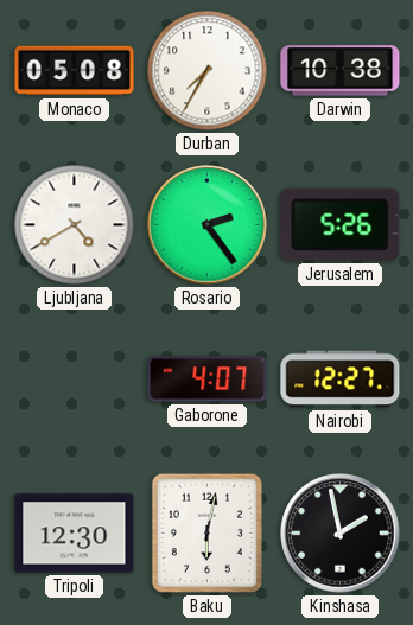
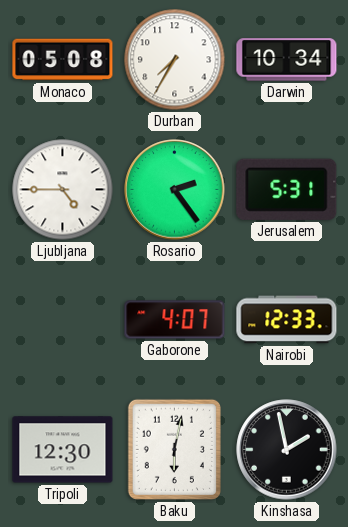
Darwin: 10:38 -> 10:34
Ljubljana: 4:40 -> 4:45
Jerusalem: 5:26 -> 5:31
Nairobi: 12:27 -> 12:33
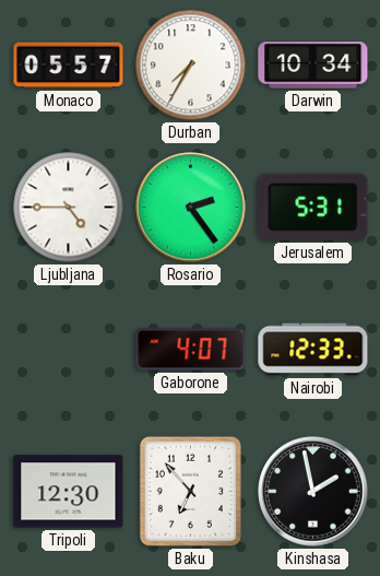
Monaco: 05:08 -> 05:57
Baku: 6:02 -> 6:53
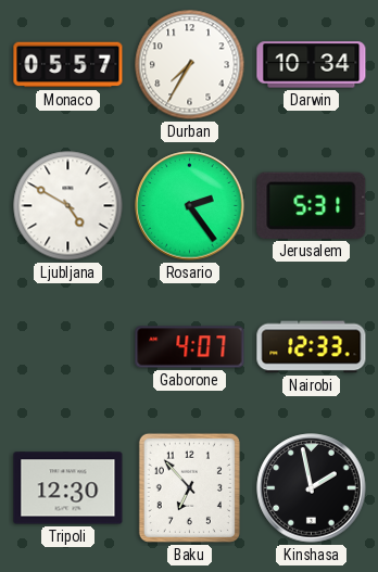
Ljubljana: 4:45 -> 4:50
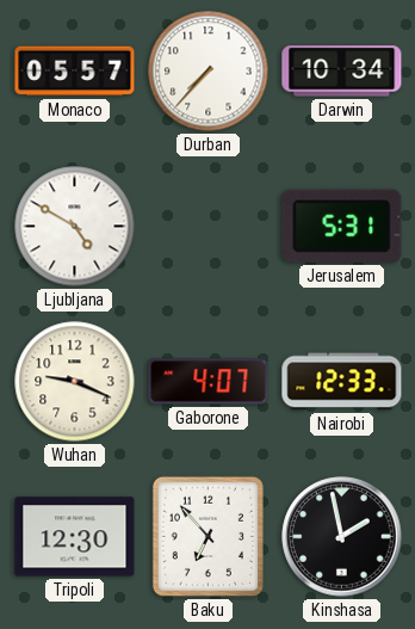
Durban: 7:35 -> 7:37
Rosario: 2:24 -> none
Wuhan: none -> 9:19
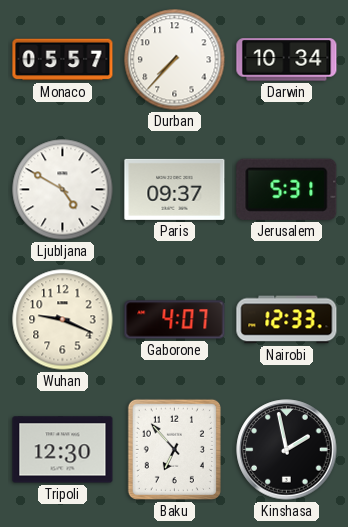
Paris: none -> 09:37
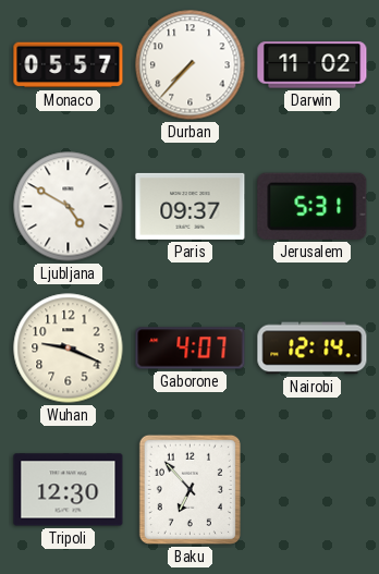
Darwin: 10:34 -> 11:02
Nairobi: 12:33 -> 12:14
Kinshasa: 1:58 -> none
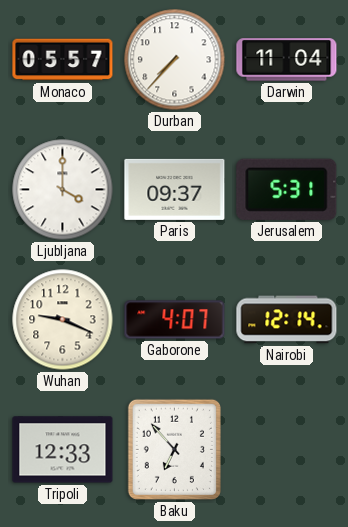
Darwin: 11:02 -> 11:04
Ljubljana: 4:50 -> 4:00
Tripoli: 12:30 -> 12:33
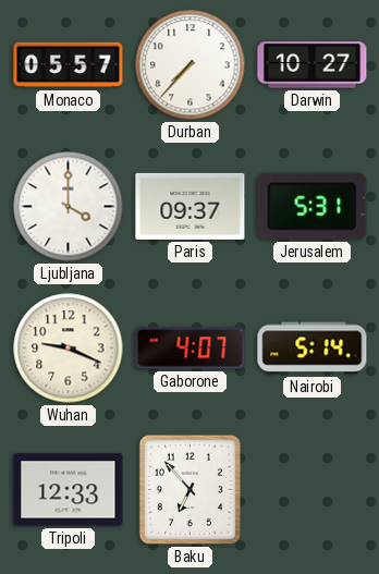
Darwin: 11:04 -> 10:27
Nairobi: 12:14 -> 5:14
